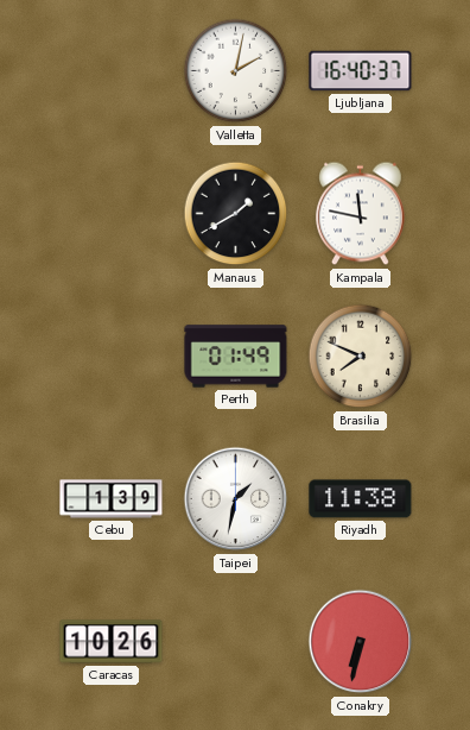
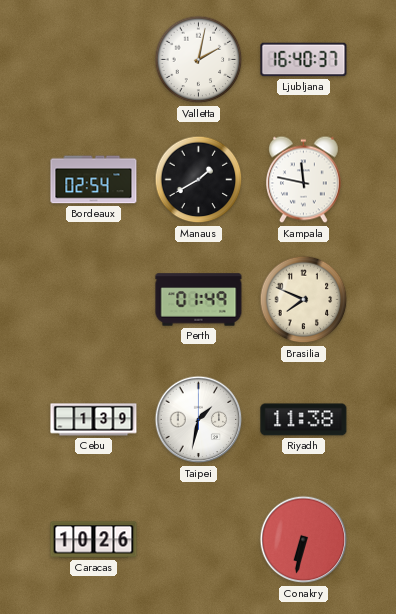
Bordeaux: none -> 02:54
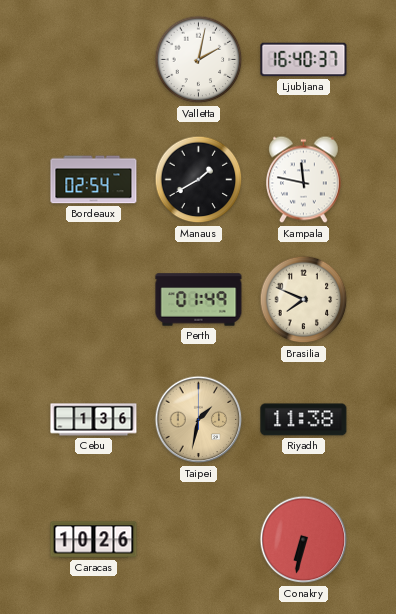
Cebu: 1:39 -> 1:36
Taipei dial: white -> champagne
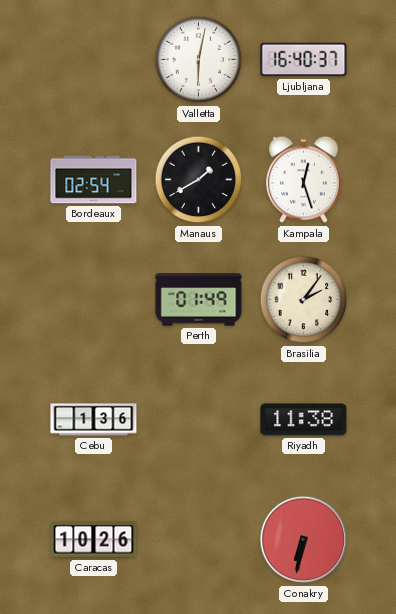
Valletta: 2:02 -> 6:02
Kampala: 11:47 -> 12:27
Brasilia: 7:49 -> 2:06
Taipei: 1:32 -> none
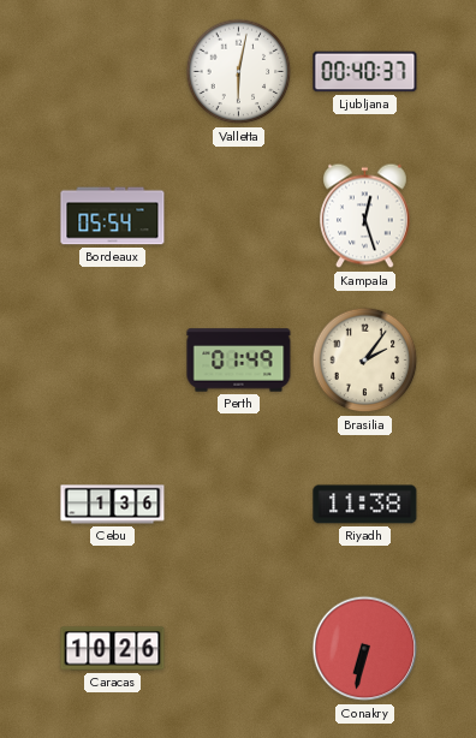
Ljubljana: 16:40 -> 00:40
Bordeaux: 02:54 -> 05:54
Manaus: 1:40 -> none
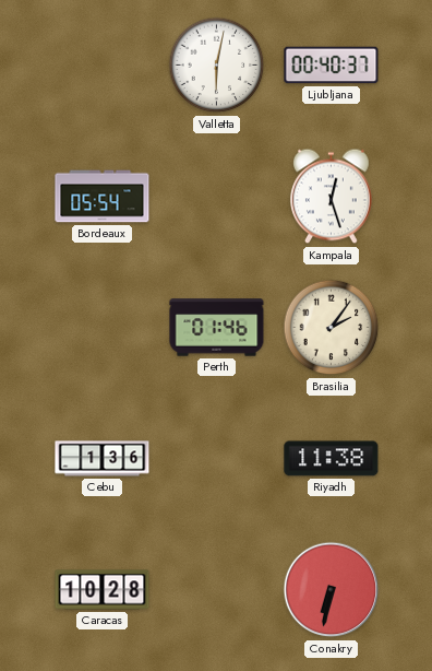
Perth: 01:49 -> 01:46
Caracas: 10:26 -> 10:28
